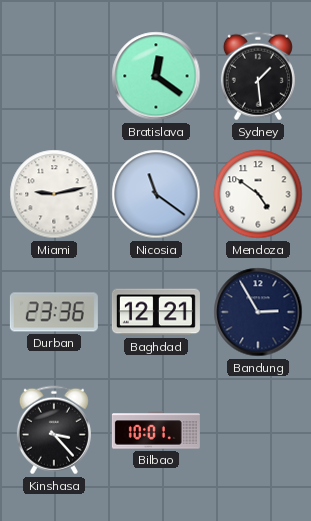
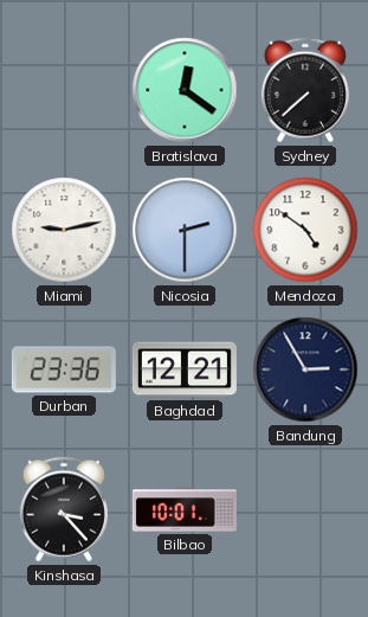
Sydney: 1:29 -> 7:38
Nicosia: 11:21 -> 2:30
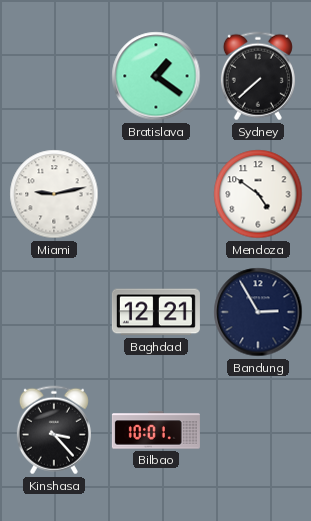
Bratislava: 12:21 -> 1:21
Nicosia: 2:30 -> none
Durban: 23:36 -> none
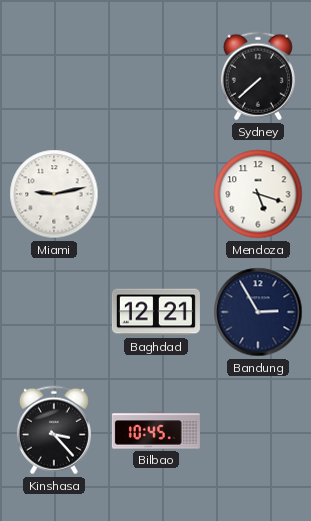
Bratislava: 1:21 -> none
Mendoza: 4:51 -> 5:18
Bilbao: 10:01 -> 10:45
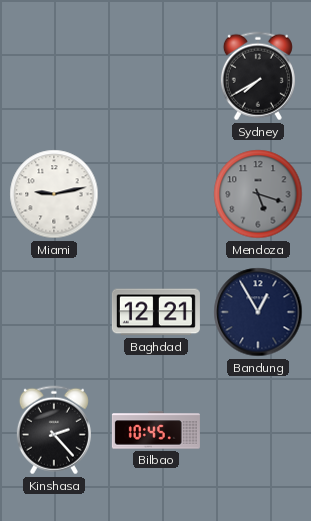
Sydney: 7:38 -> 7:40
Mendoza dial: white -> grey
Bandung: 2:55 -> 12:55
Kinshasa: 3:23 -> 2:23
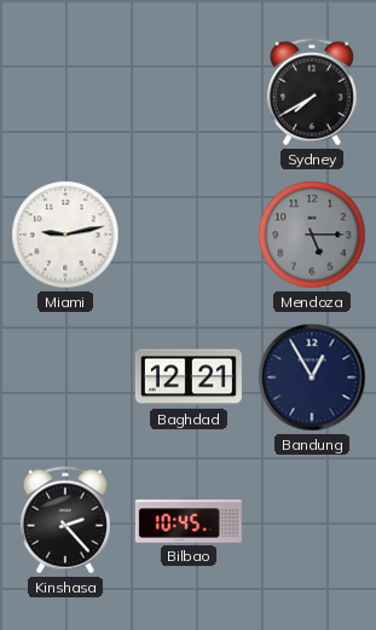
Mendoza: 5:18 -> 5:15
